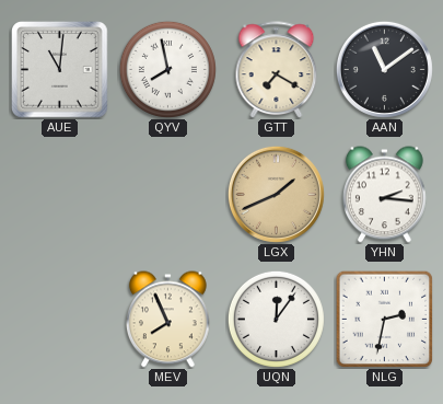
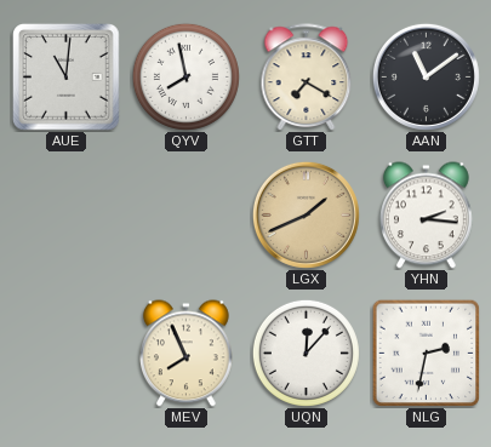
UQN: 12:06 -> 12:07
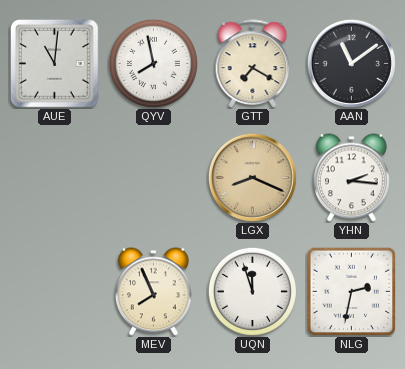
LGX: 1:41 -> 8:19
UQN: 12:07 -> 11:57
